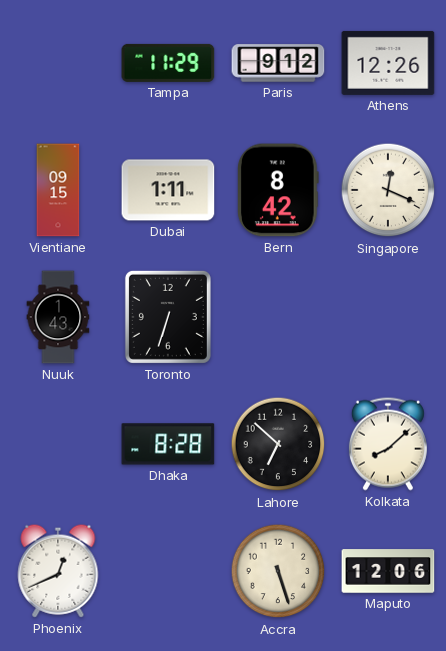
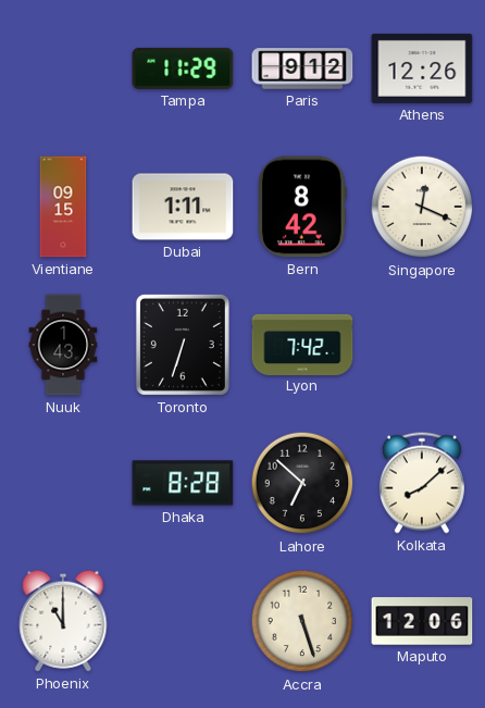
Lyon: none -> 7:42
Phoenix: 12:41 -> 11:00
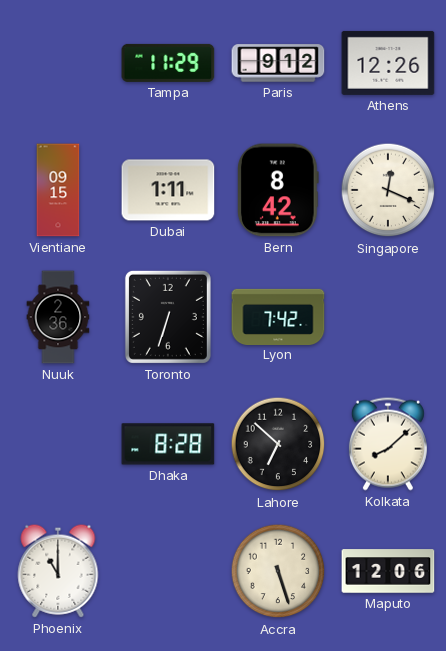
Nuuk: 1:43 -> 2:36
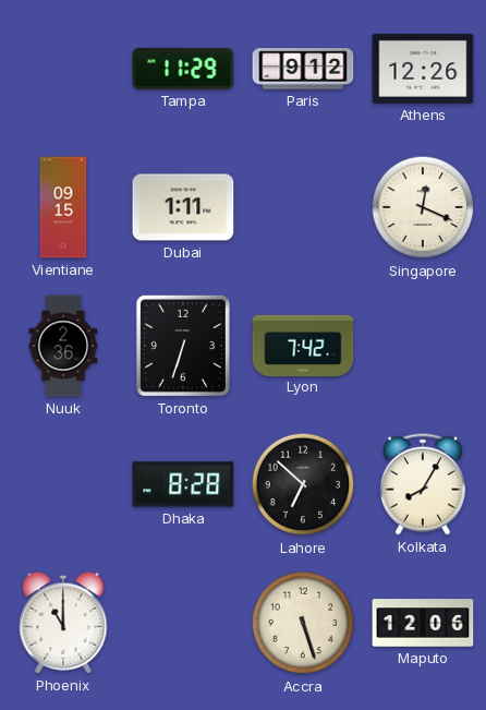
Bern: 8:42 -> none
Kolkata: 8:08 -> 8:05
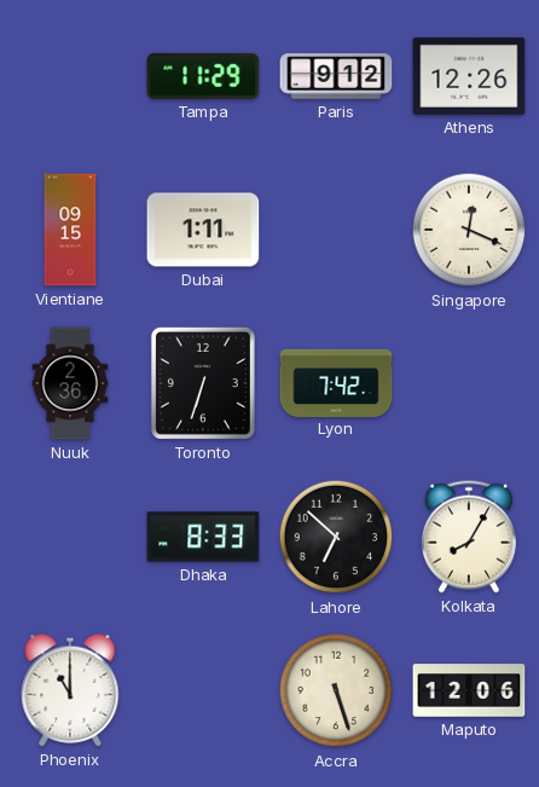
Dhaka: 8:28 -> 8:33
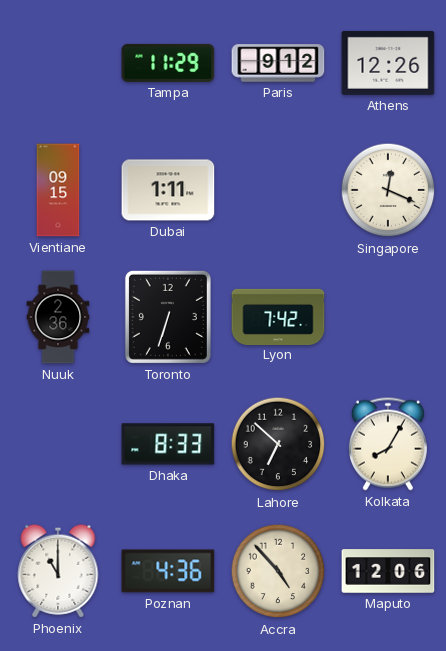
Poznan: none -> 4:36
Accra: 5:27 -> 4:53
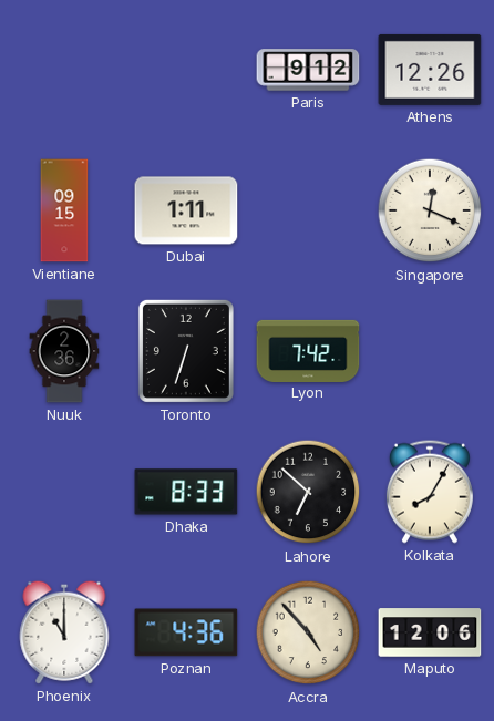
Tampa: 11:29 -> none
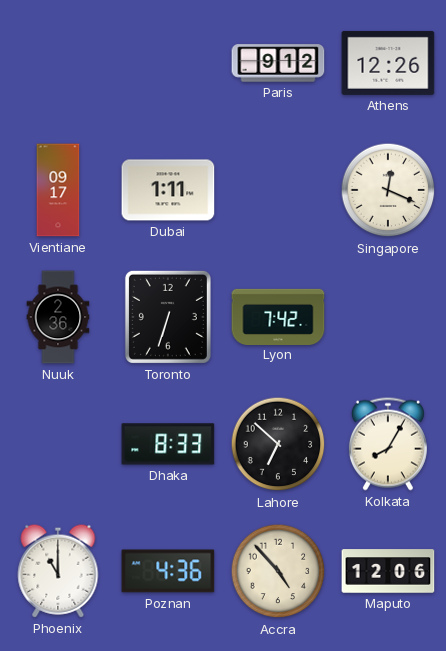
Vientiane: 09:15 -> 09:17
